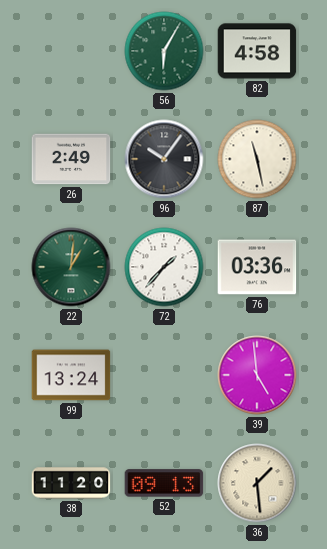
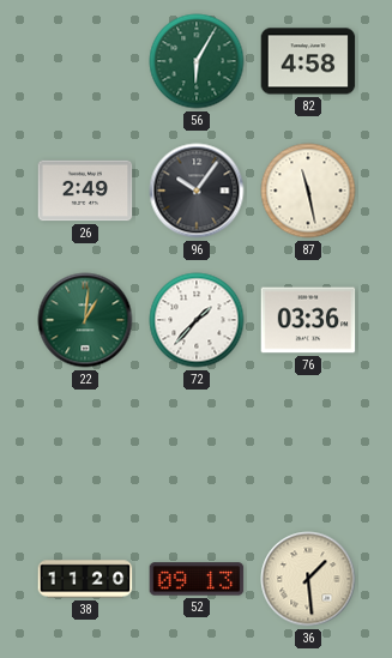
99: 13:24 -> none
39: 4:59 -> none
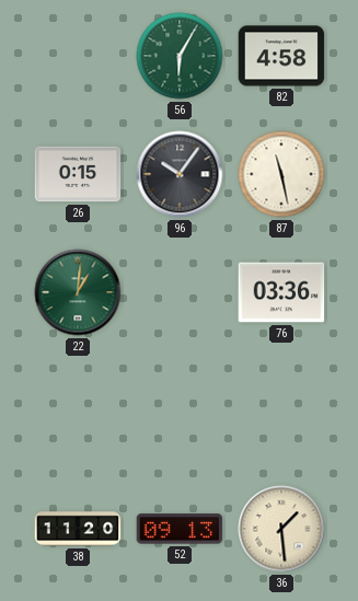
26: 2:49 -> 0:15
72: 1:37 -> none
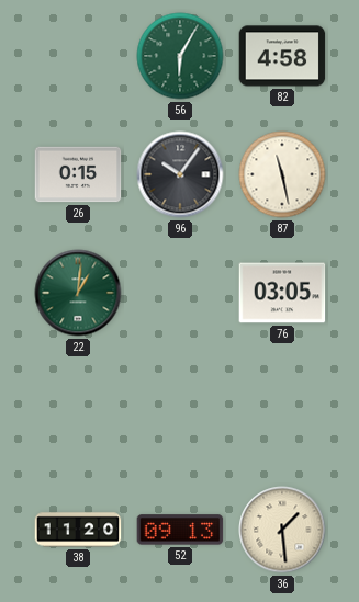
76: 03:36 -> 03:05
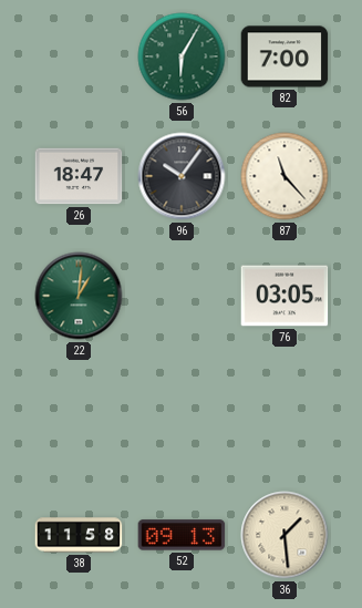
82: 4:58 -> 7:00
26: 0:15 -> 18:47
87: 11:28 -> 11:23
38: 11:20 -> 11:58
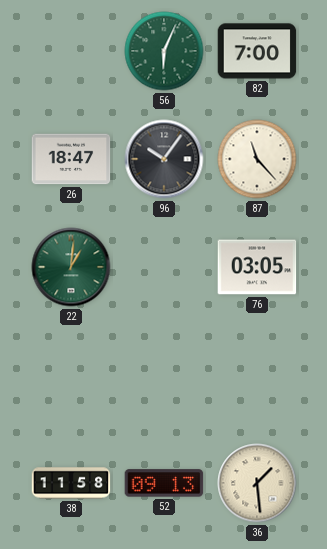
56: 6:05 -> 6:04
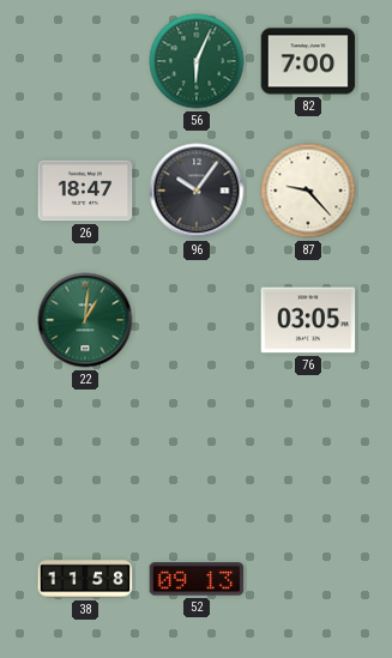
87: 11:23 -> 9:23
36: 1:29 -> none
